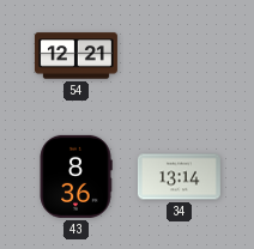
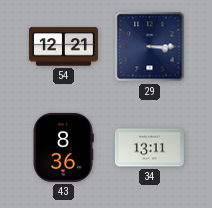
29: none -> 3:15
34: 13:14 -> 13:11
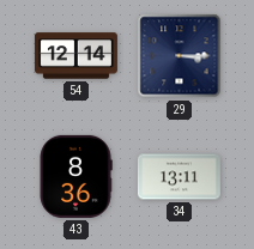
54: 12:21 -> 12:14
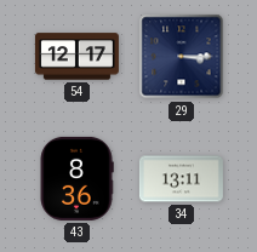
54: 12:14 -> 12:17
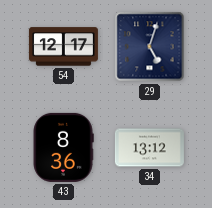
29: 3:15 -> 5:03
34: 13:11 -> 13:12
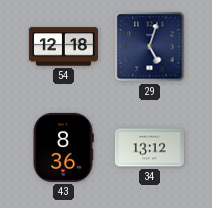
54: 12:17 -> 12:18
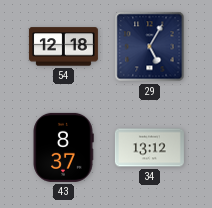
29: 5:03 -> 5:05
43: 8:36 -> 8:37
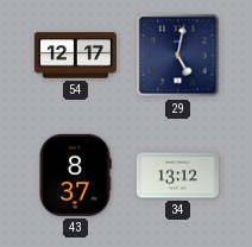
54: 12:18 -> 12:17
29: 5:05 -> 5:02
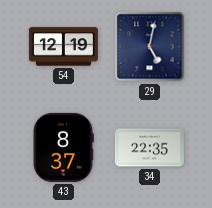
54: 12:17 -> 12:19
34: 13:12 -> 22:35
